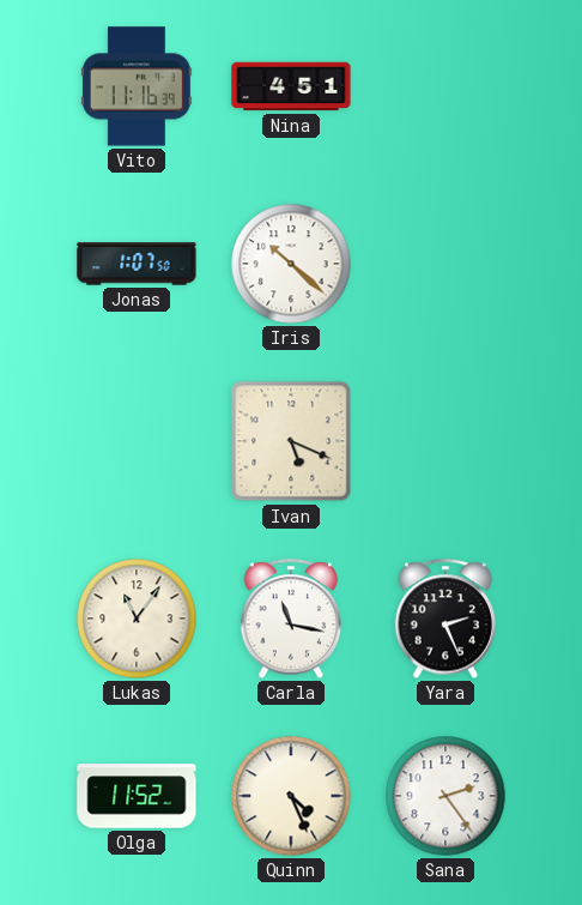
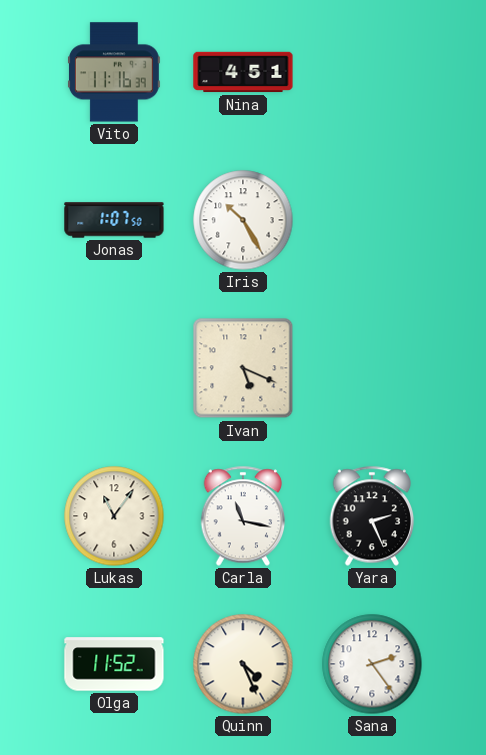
Iris: 10:22 -> 10:25
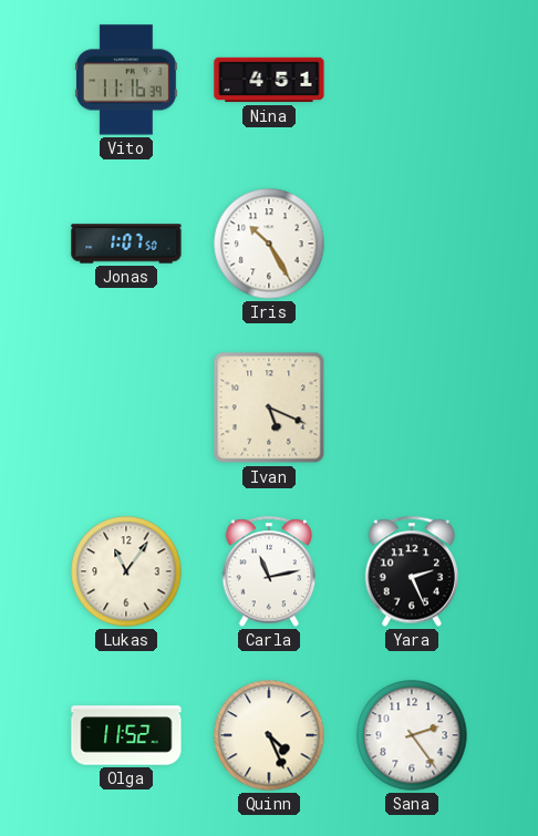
Carla: 11:17 -> 11:13
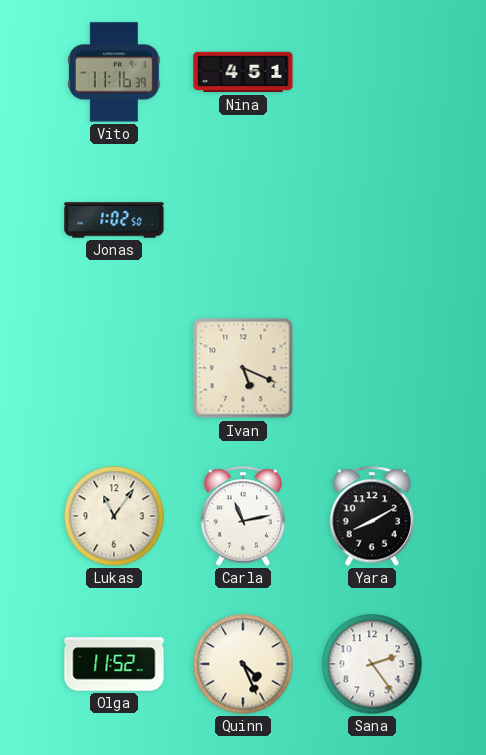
Jonas: 1:07 -> 1:02
Iris: 10:25 -> none
Yara: 2:26 -> 8:10
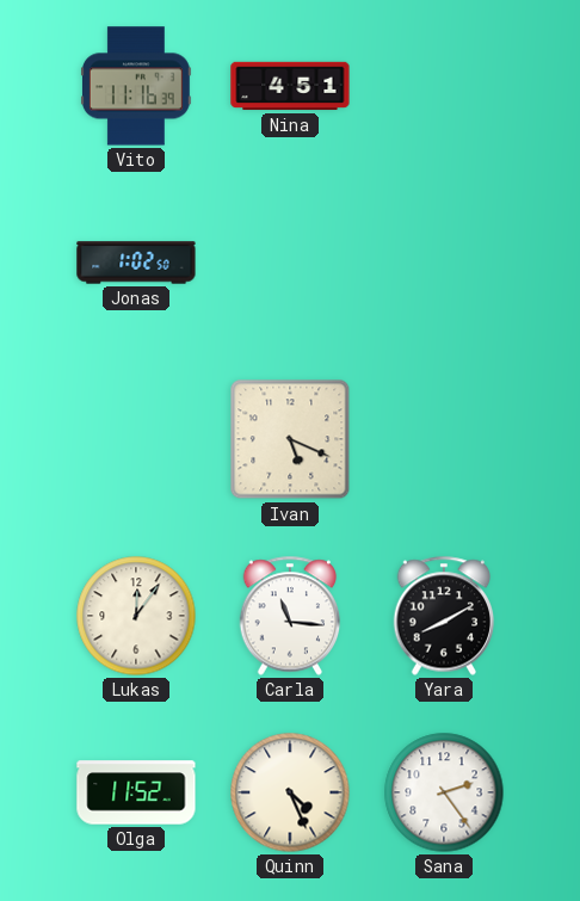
Lukas: 11:06 -> 12:06
Carla: 11:13 -> 11:16
